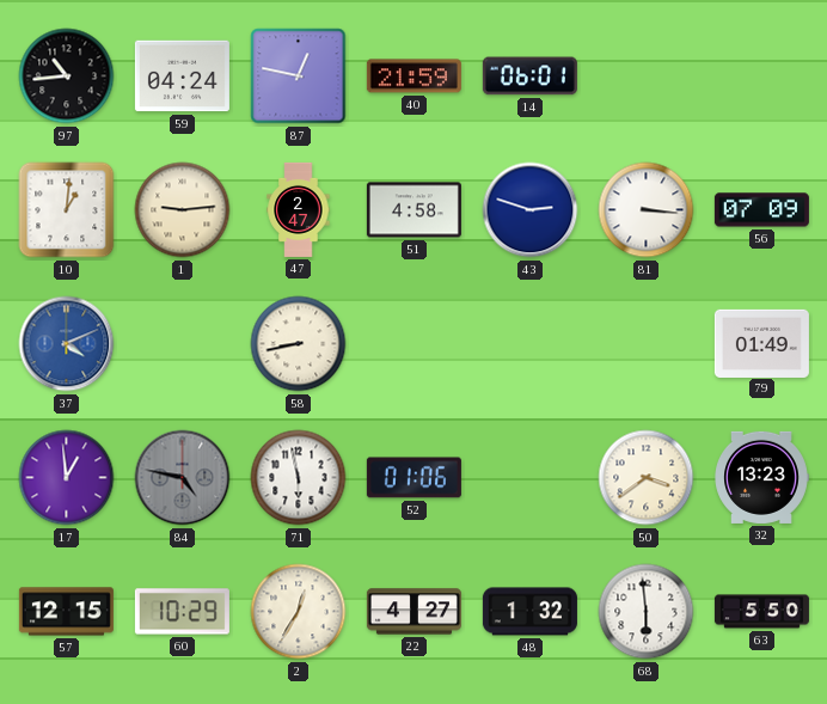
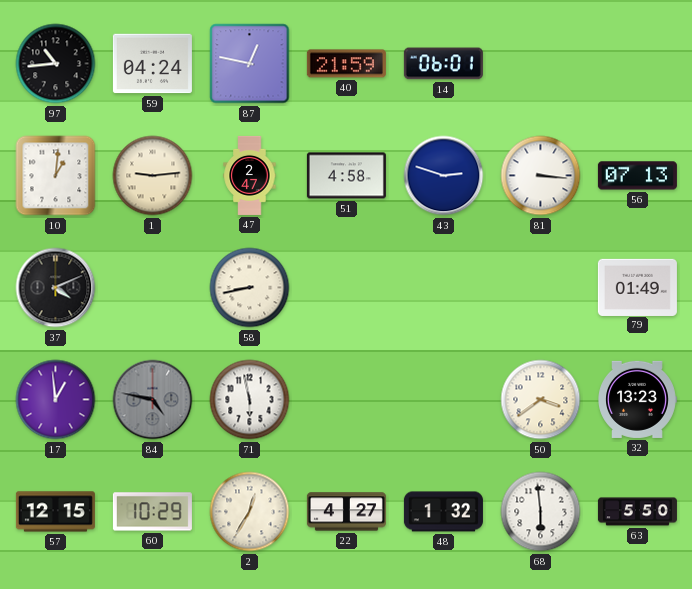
56: 07:09 -> 07:13
37 dial: blue -> black
52: 01:06 -> none
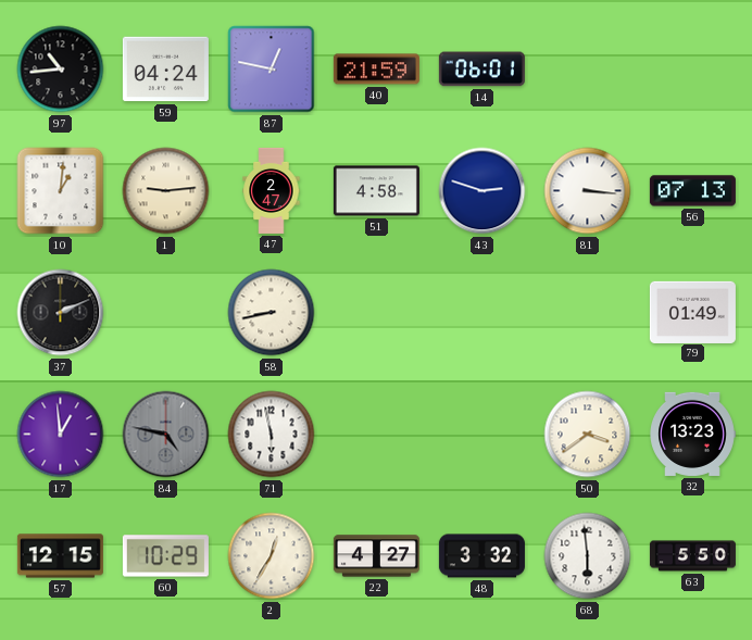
37: 4:11 -> 2:11
48: 1:32 -> 3:32
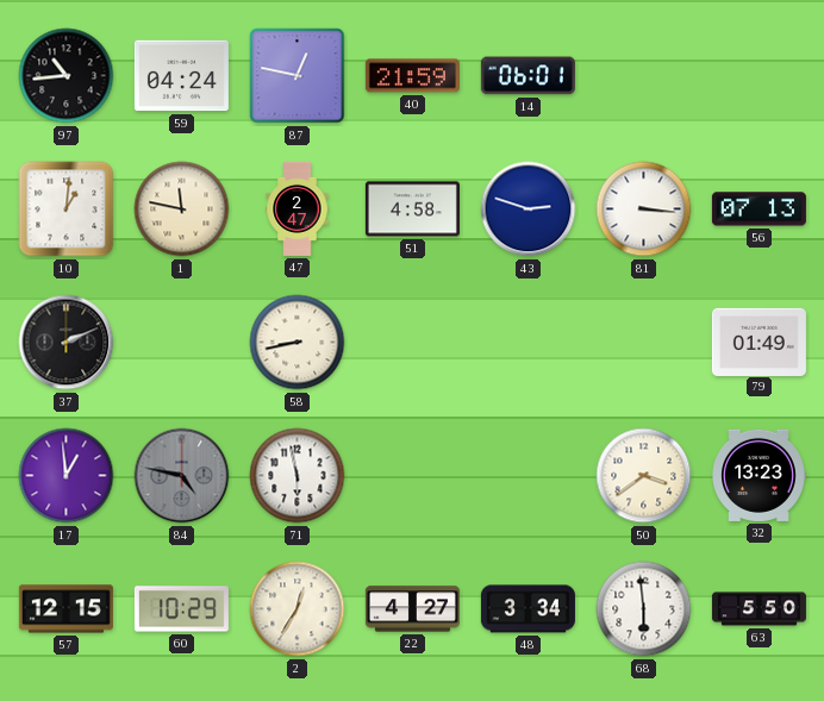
1: 9:14 -> 11:47
48: 3:32 -> 3:34
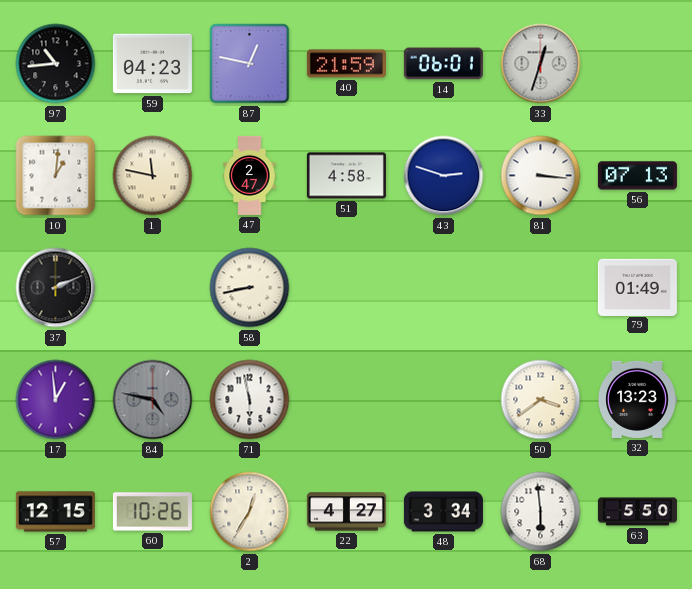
59: 04:24 -> 04:23
33: none -> 12:33
60: 10:29 -> 10:26
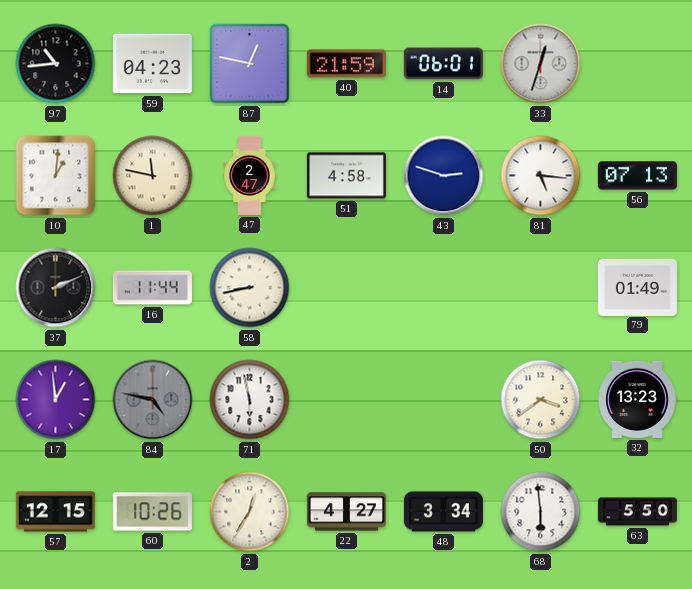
81: 3:16 -> 5:16
16: none -> 11:44
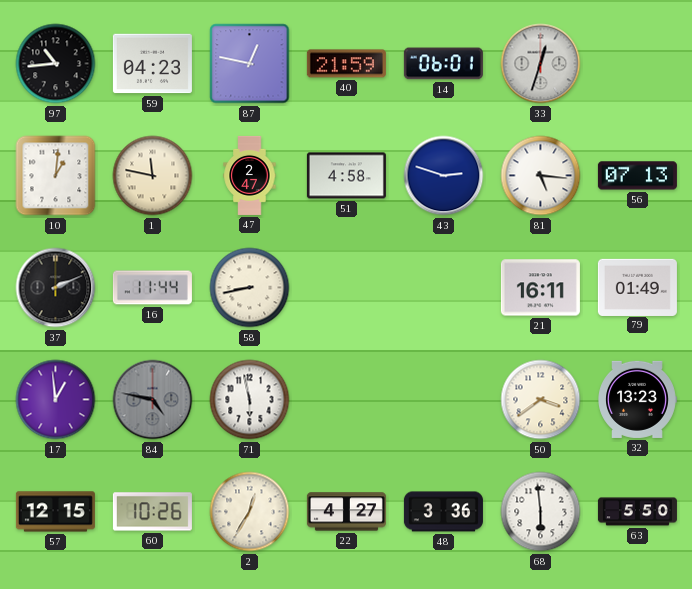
21: none -> 16:11
48: 3:34 -> 3:36
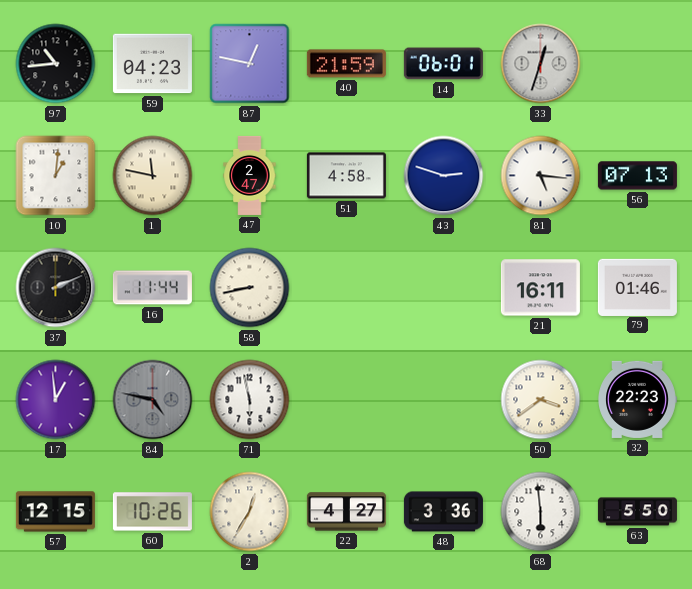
79: 01:49 -> 01:46
32: 13:23 -> 22:23
